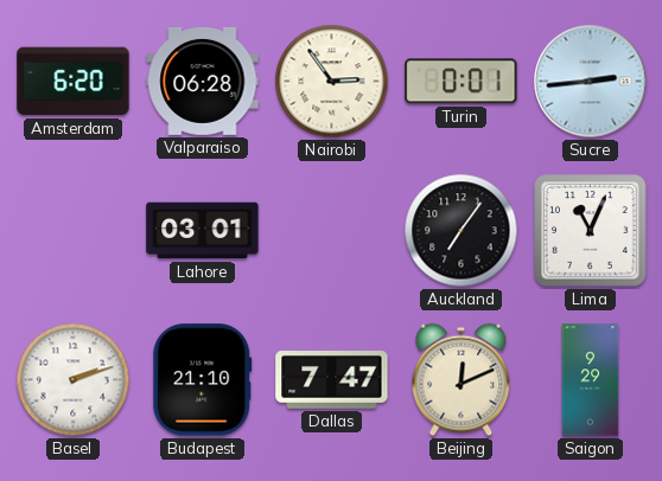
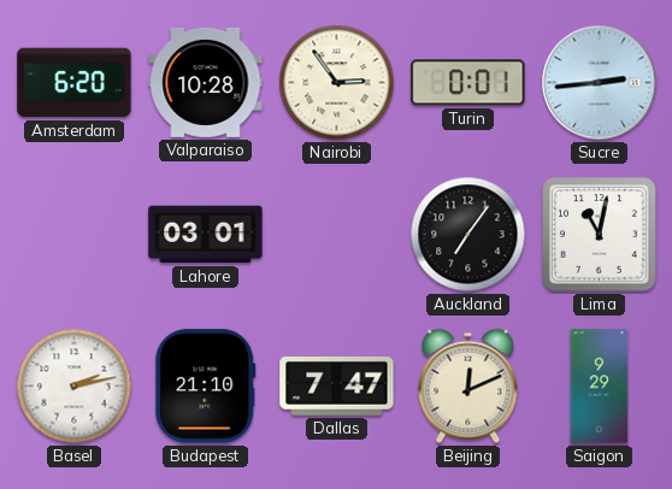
Valparaiso: 06:28 -> 10:28
Lima: 11:04 -> 11:02
Basel: 2:12 -> 2:13
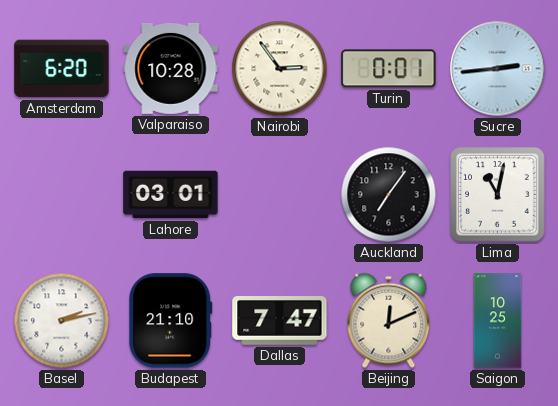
Saigon: 9:29 -> 10:25
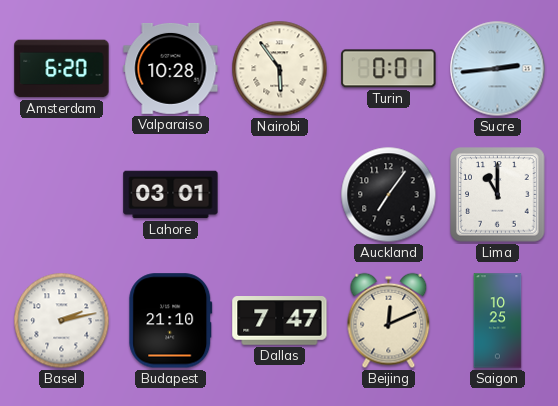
Nairobi: 2:54 -> 5:54
Lima: 11:02 -> 11:00
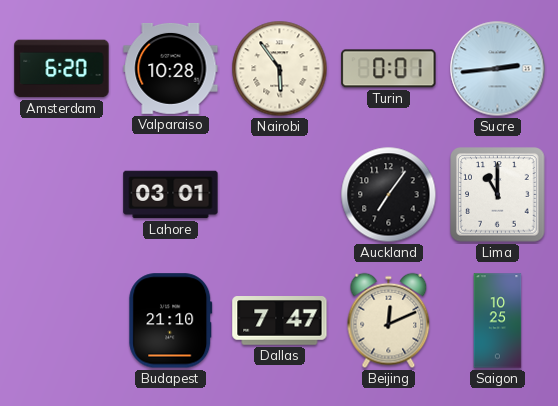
Basel: 2:13 -> none
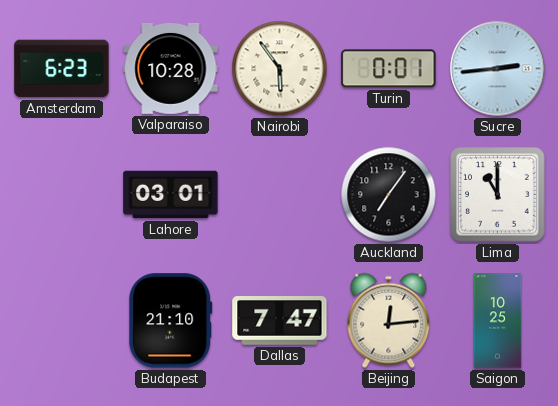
Amsterdam: 6:20 -> 6:23
Beijing: 12:11 -> 12:14
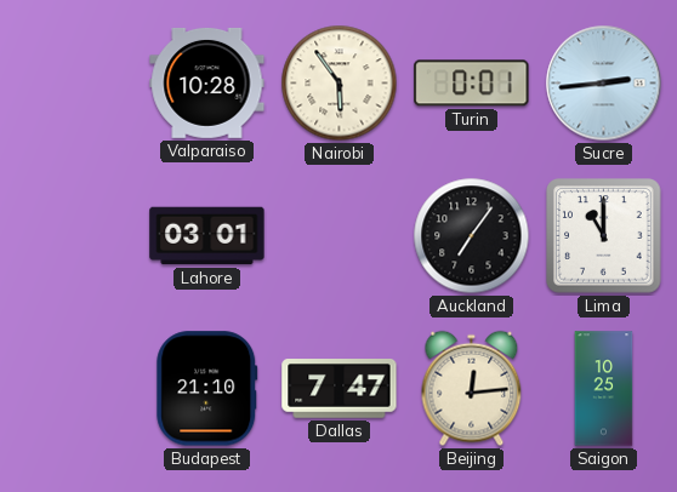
Amsterdam: 6:23 -> none
